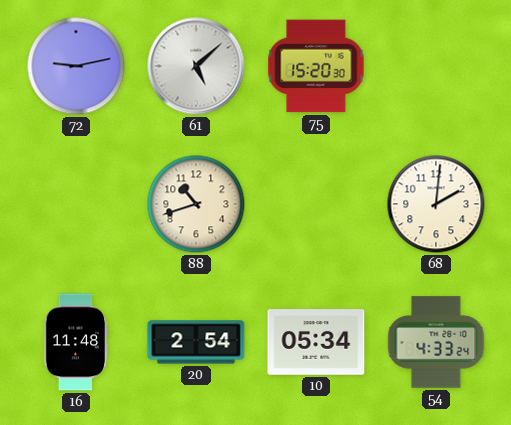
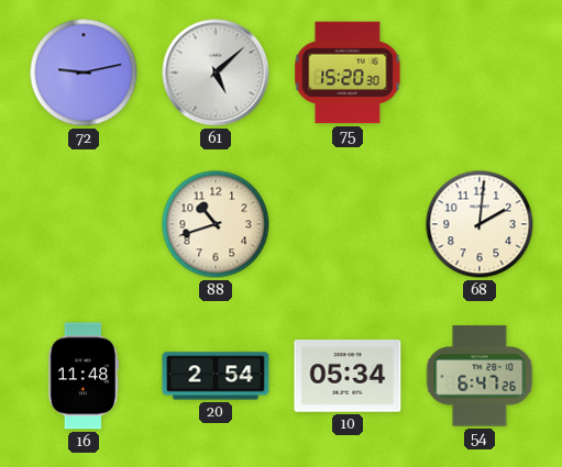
54: 4:33 -> 6:47
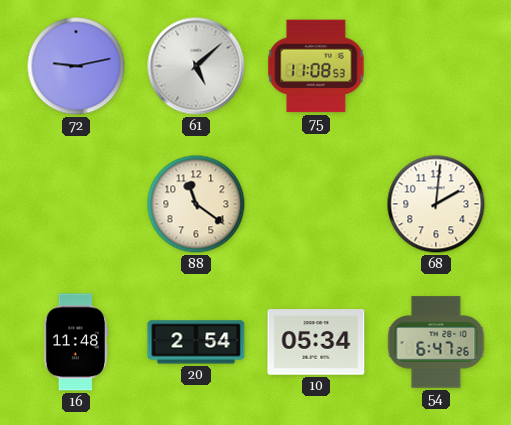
75: 15:20 -> 11:08
88: 10:42 -> 11:21
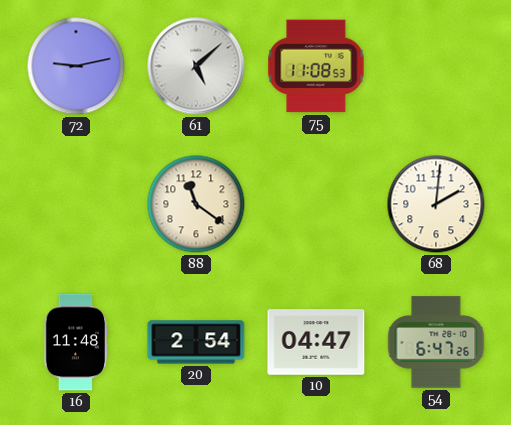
10: 05:34 -> 04:47
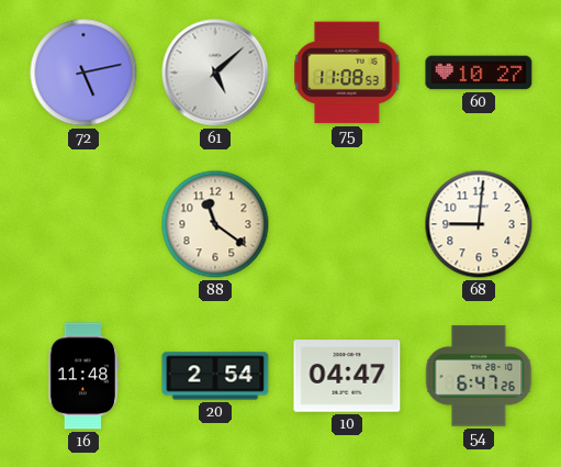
72: 9:13 -> 5:13
60: none -> 10:27
68: 2:01 -> 9:01
